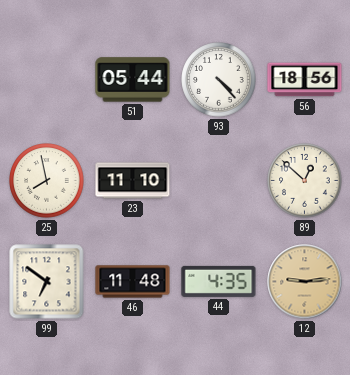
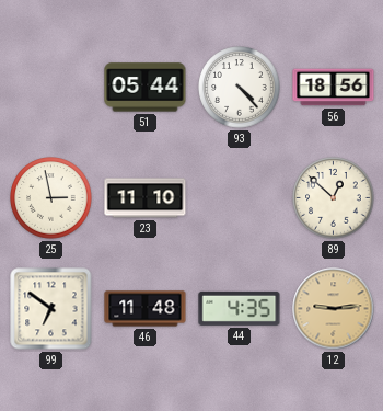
25: 7:58 -> 2:58
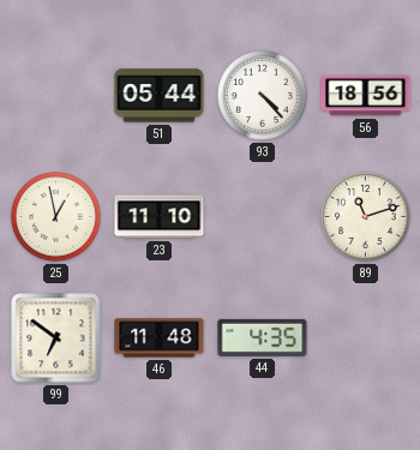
25: 2:58 -> 12:58
89: 12:52 -> 11:12
12: 9:14 -> none
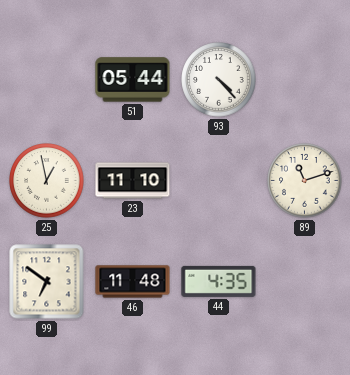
56: 18:56 -> none
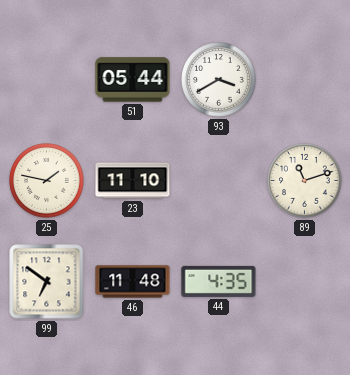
93: 4:23 -> 3:40
25: 12:58 -> 1:47
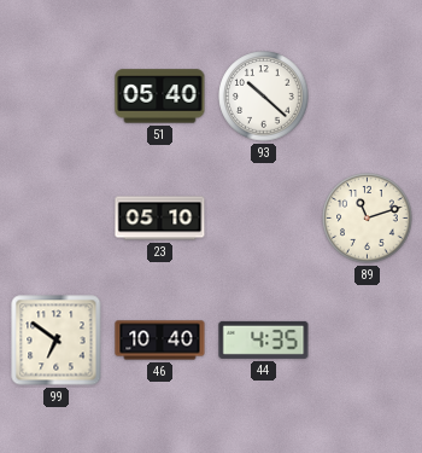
51: 05:44 -> 05:40
93: 3:40 -> 10:22
25: 1:47 -> none
23: 11:10 -> 05:10
46: 11:48 -> 10:40
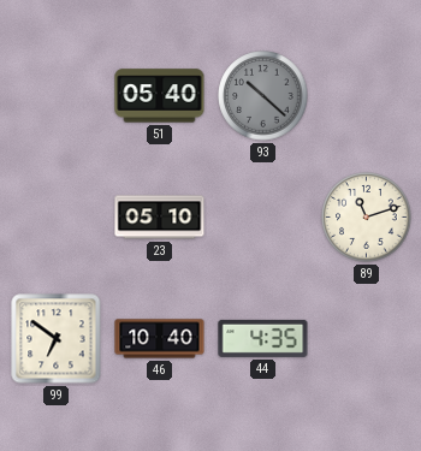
93 dial: white -> grey
